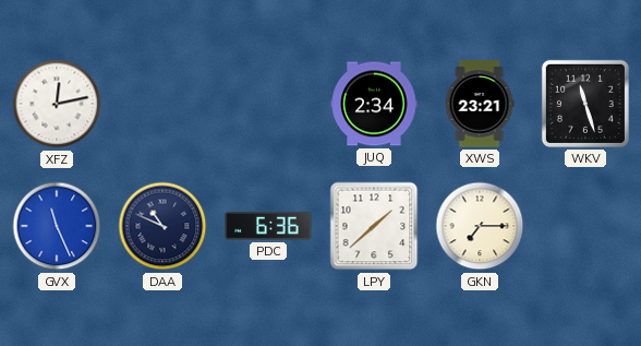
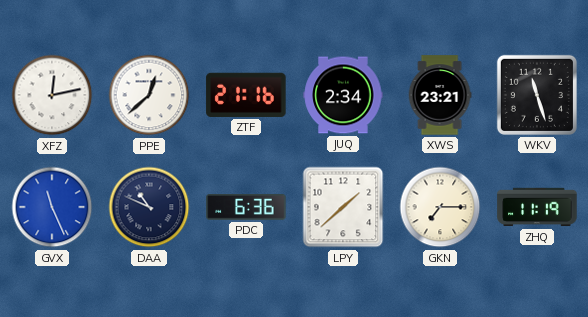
PPE: none -> 12:38
ZTF: none -> 21:16
ZHQ: none -> 11:19
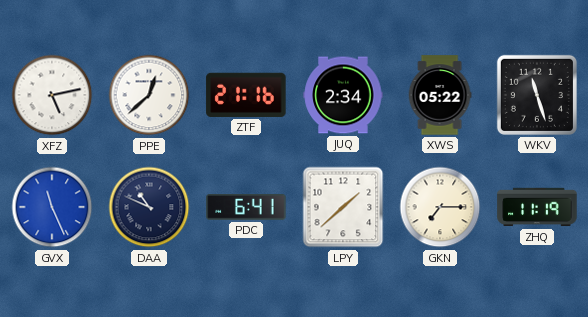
XFZ: 12:13 -> 5:13
XWS: 23:21 -> 05:22
PDC: 6:36 -> 6:41
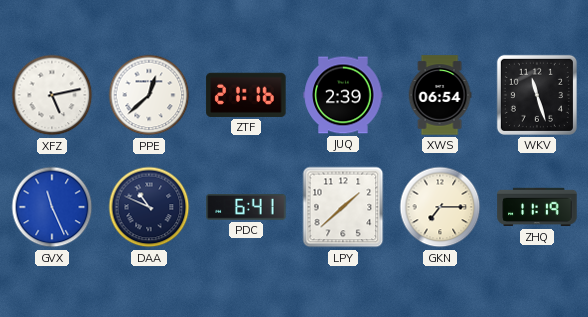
JUQ: 2:34 -> 2:39
XWS: 05:22 -> 06:54
